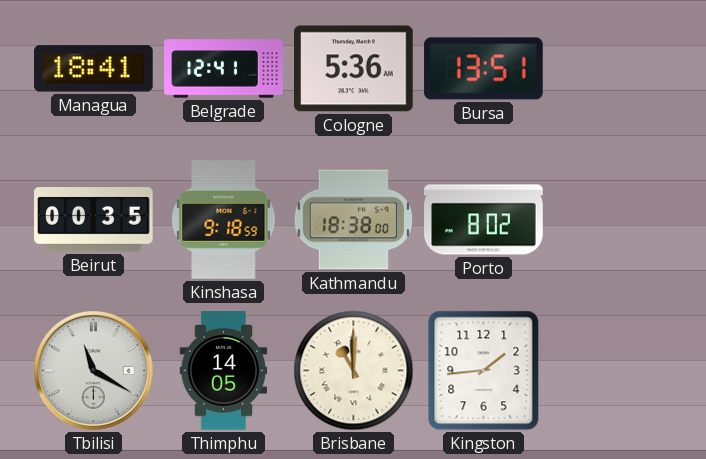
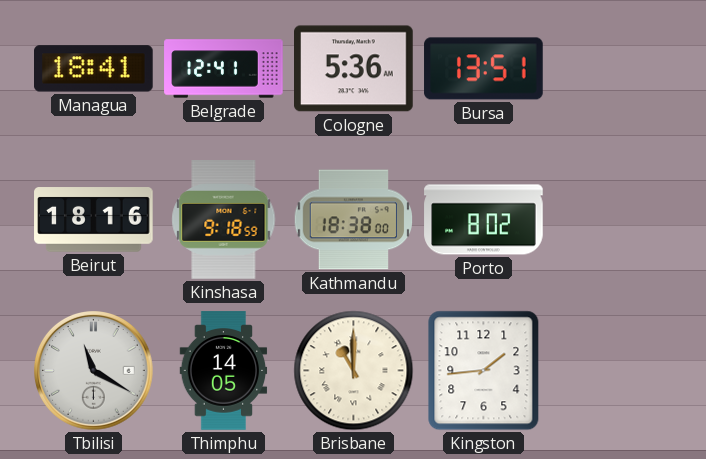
Beirut: 00:35 -> 18:16
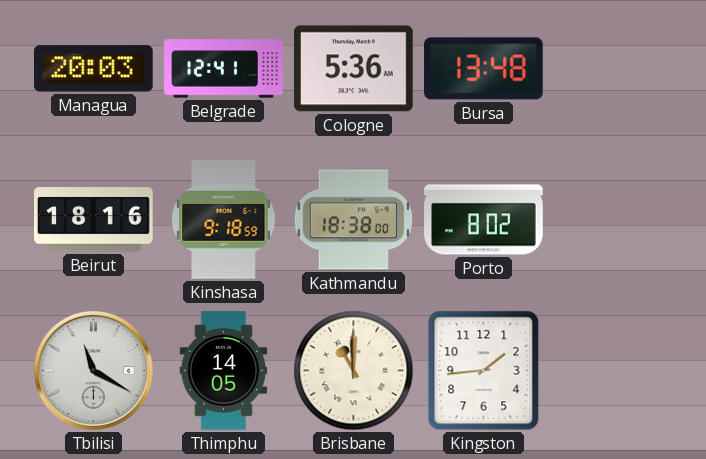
Managua: 18:41 -> 20:03
Bursa: 13:51 -> 13:48
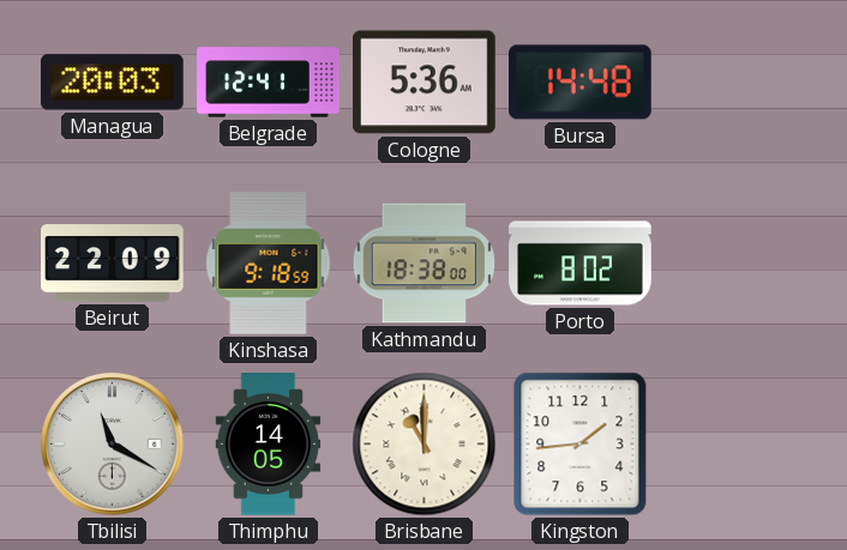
Bursa: 13:48 -> 14:48
Beirut: 18:16 -> 22:09
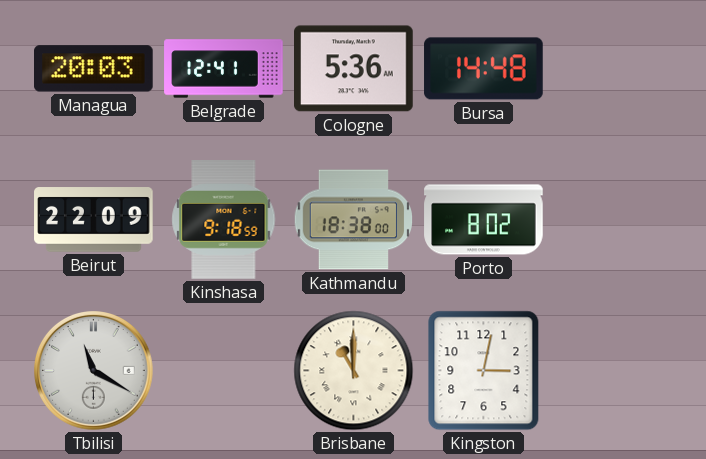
Thimphu: 14:05 -> none
Kingston: 1:44 -> 3:02
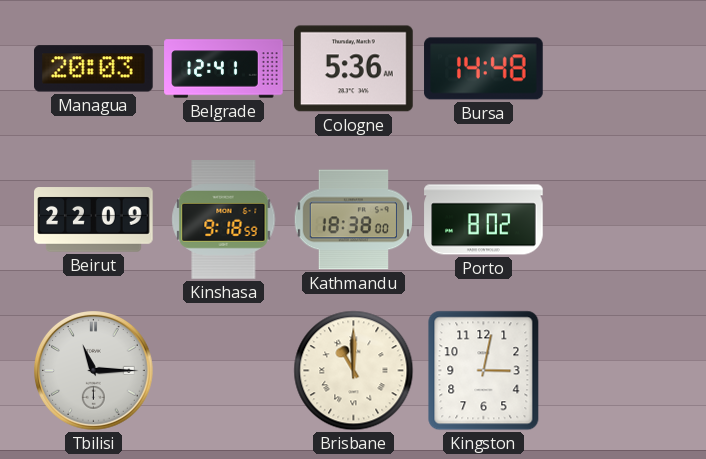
Tbilisi: 11:20 -> 11:15
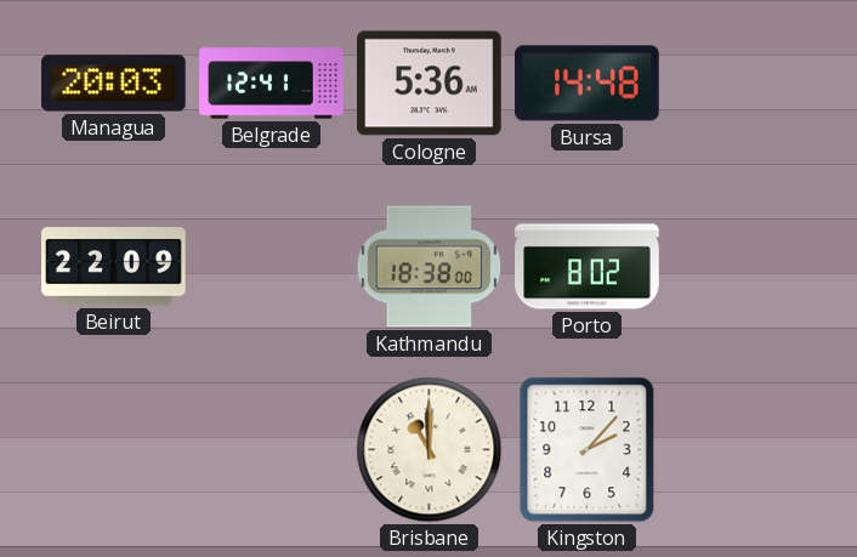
Kinshasa: 9:18 -> none
Tbilisi: 11:15 -> none
Kingston: 3:02 -> 2:07
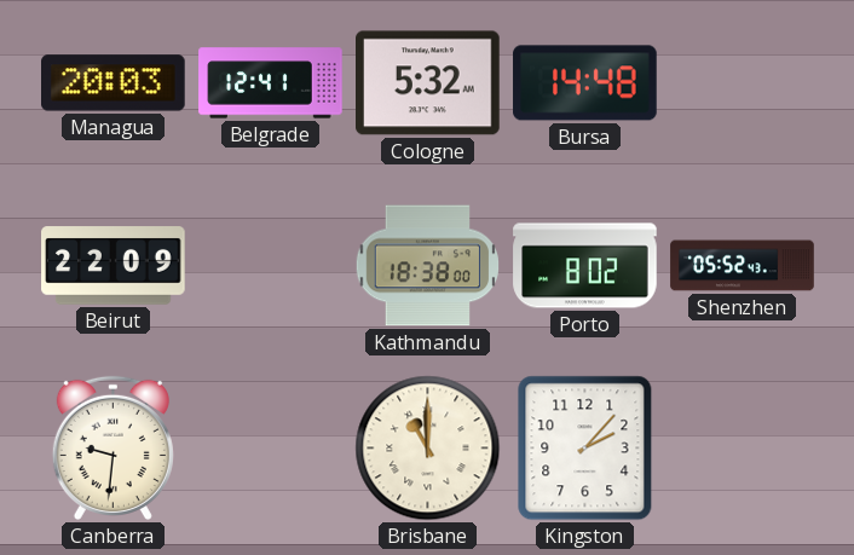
Cologne: 5:36 -> 5:32
Shenzhen: none -> 05:52
Canberra: none -> 9:31
